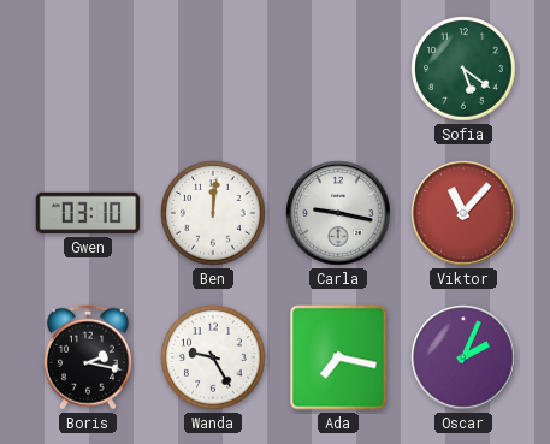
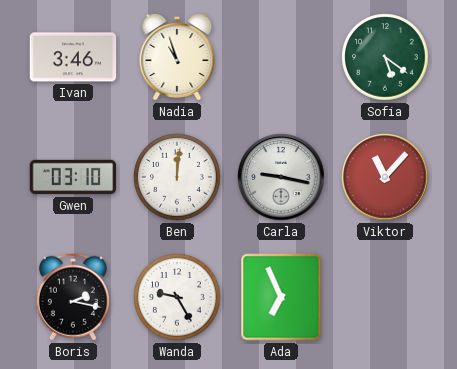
Ivan: none -> 3:46
Nadia: none -> 10:57
Ada: 7:17 -> 6:56
Oscar: 2:04 -> none
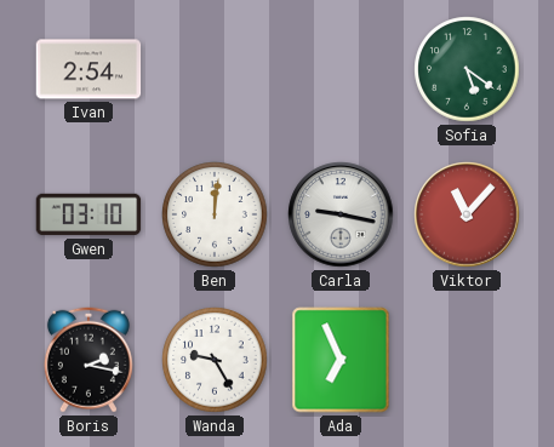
Ivan: 3:46 -> 2:54
Nadia: 10:57 -> none
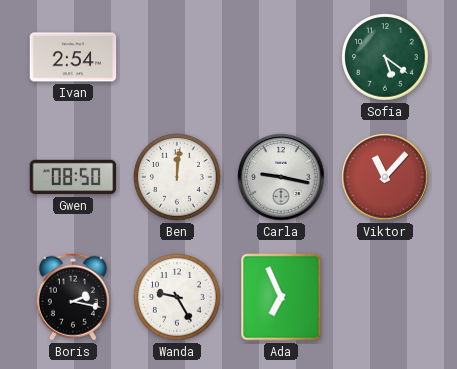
Gwen: 03:10 -> 08:50
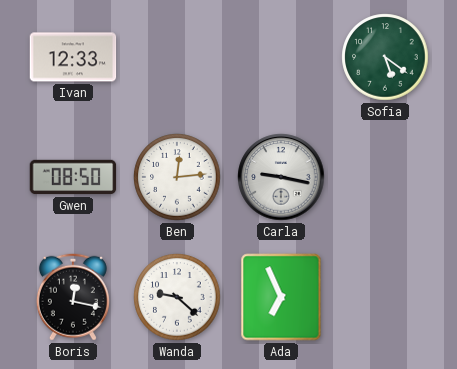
Ivan: 2:54 -> 12:33
Ben: 12:01 -> 12:14
Viktor: 11:07 -> none
Boris: 2:17 -> 12:17
Wanda: 9:25 -> 9:22
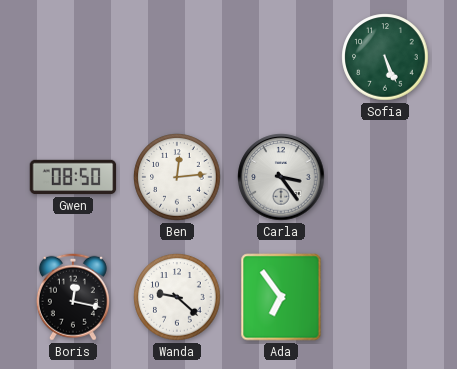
Ivan: 12:33 -> none
Sofia: 5:21 -> 5:26
Carla: 9:17 -> 3:24
Ada: 6:56 -> 6:54
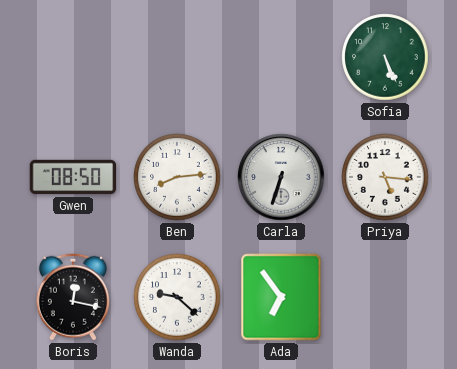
Ben: 12:14 -> 8:14
Carla: 3:24 -> 6:33
Priya: none -> 5:16
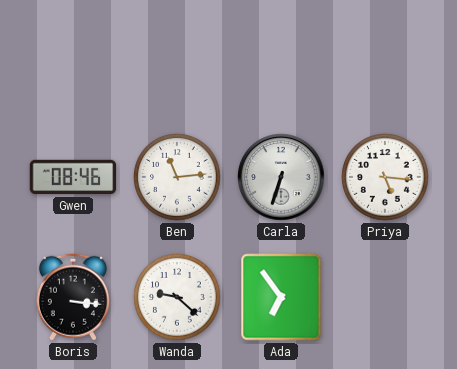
Sofia: 5:26 -> none
Gwen: 08:50 -> 08:46
Ben: 8:14 -> 11:14
Boris: 12:17 -> 3:16
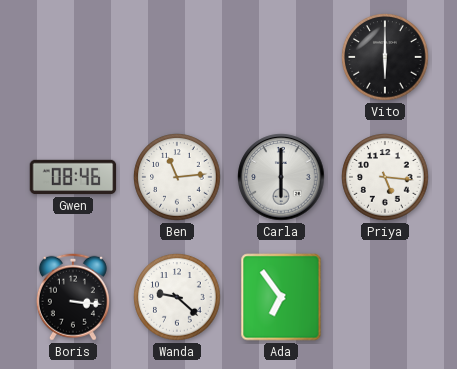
Vito: none -> 6:00
Carla: 6:33 -> 6:00
